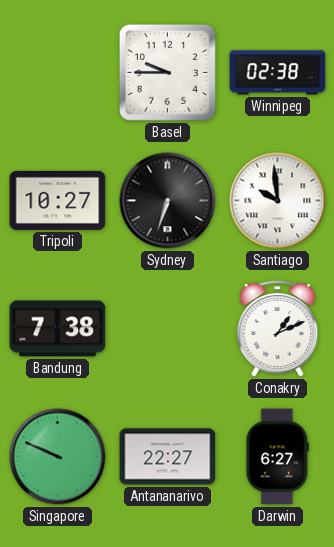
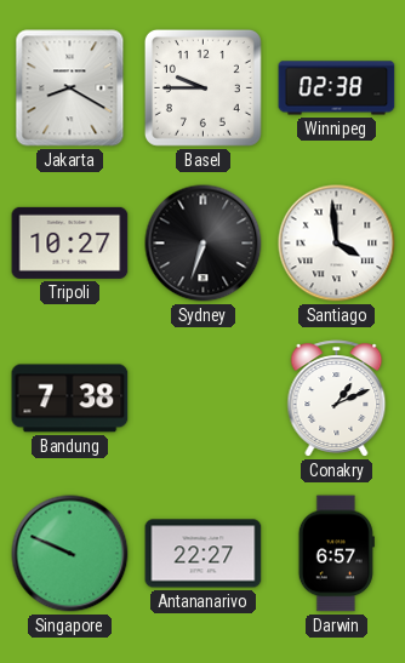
Jakarta: none -> 8:20
Santiago: 9:59 -> 3:59
Darwin: 6:27 -> 6:57
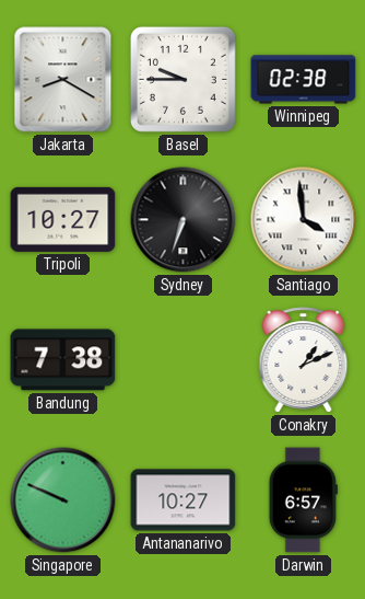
Antananarivo: 22:27 -> 10:27
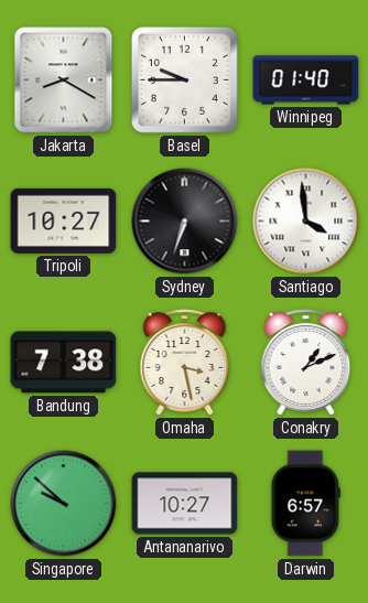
Winnipeg: 02:38 -> 01:40
Omaha: none -> 3:28
Singapore: 9:49 -> 9:52
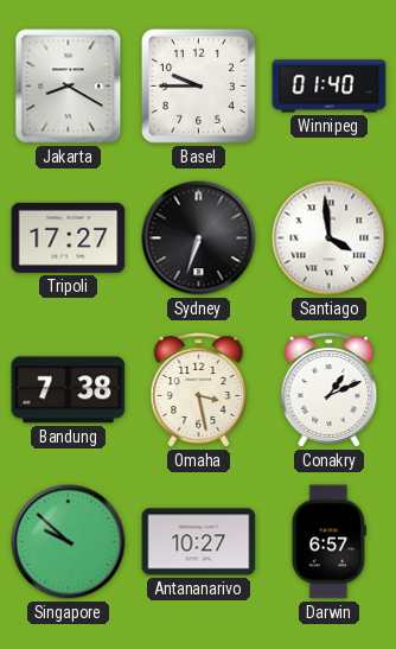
Tripoli: 10:27 -> 17:27
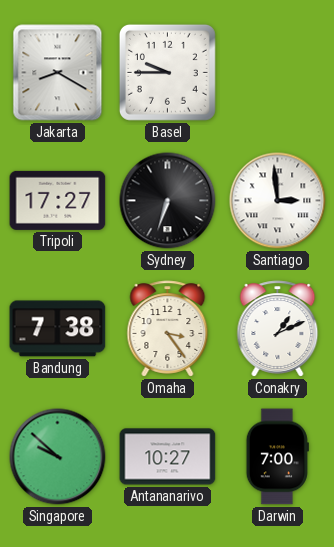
Winnipeg: 01:40 -> none
Santiago: 3:59 -> 2:59
Omaha: 3:28 -> 3:24
Darwin: 6:57 -> 7:00
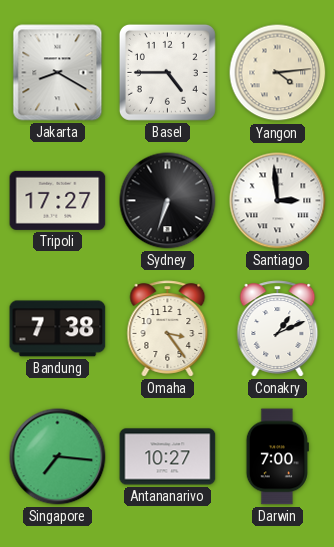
Basel: 9:45 -> 4:45
Yangon: none -> 4:14
Singapore: 9:52 -> 7:16
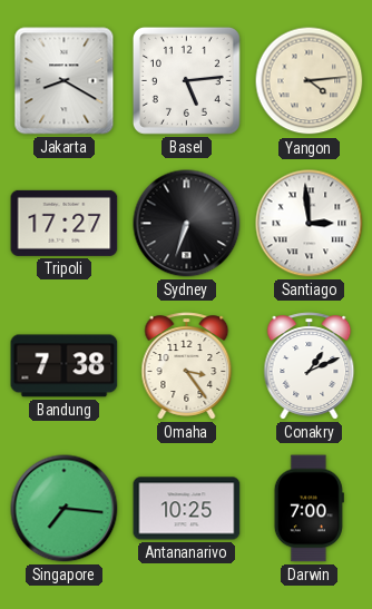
Basel: 4:45 -> 5:14
Antananarivo: 10:27 -> 10:25
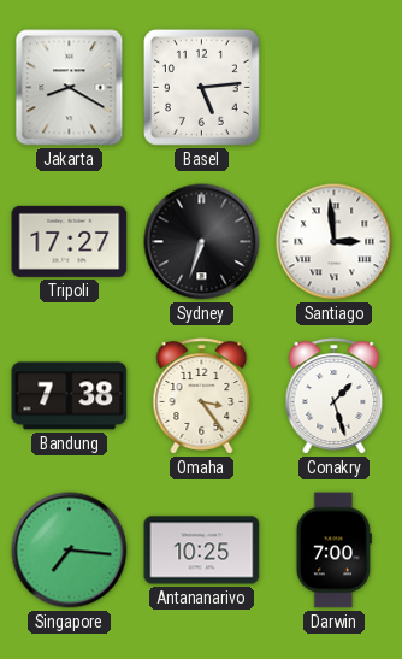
Yangon: 4:14 -> none
Conakry: 1:11 -> 1:27
